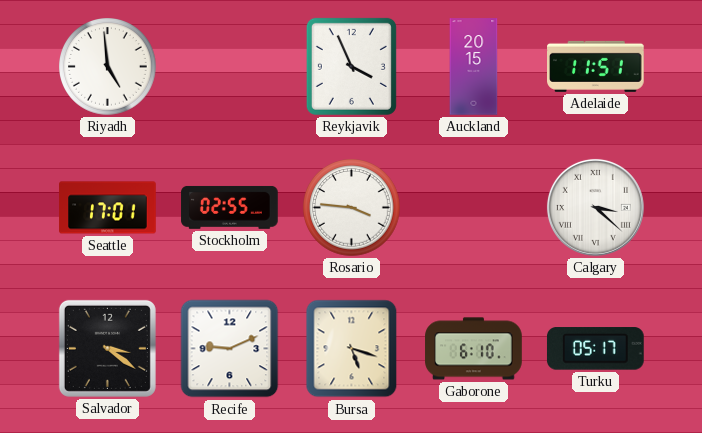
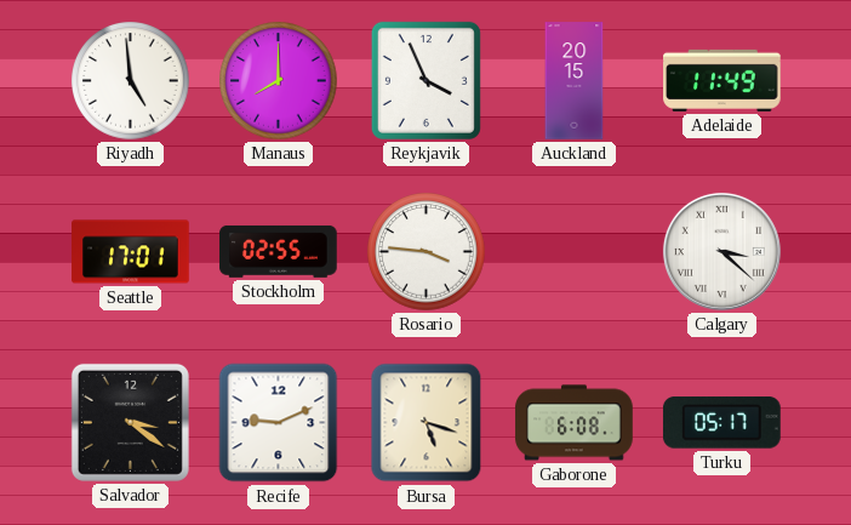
Manaus: none -> 8:00
Adelaide: 11:51 -> 11:49
Gaborone: 6:10 -> 6:08
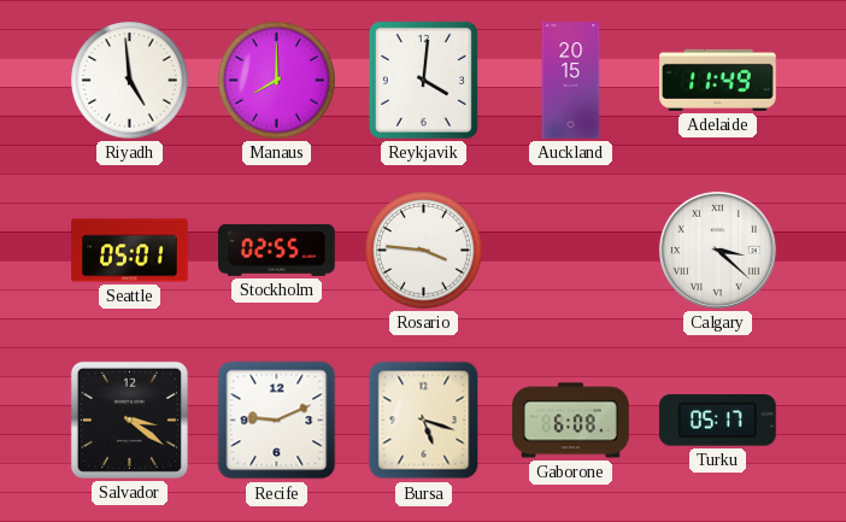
Reykjavik: 3:56 -> 4:01
Seattle: 17:01 -> 05:01
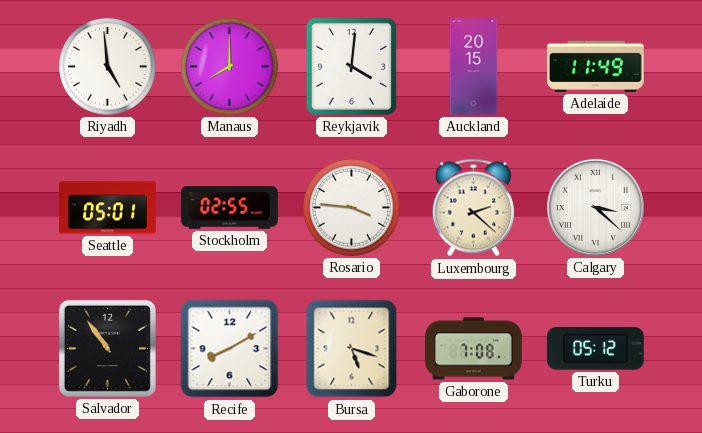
Luxembourg: none -> 2:22
Salvador: 3:21 -> 10:54
Recife: 9:11 -> 8:10
Gaborone: 6:08 -> 7:08
Turku: 05:17 -> 05:12
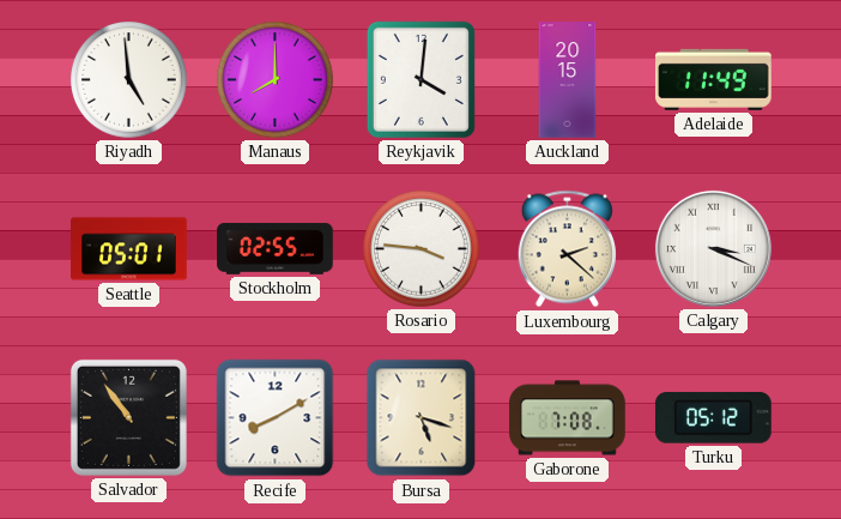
Calgary: 3:22 -> 3:19
